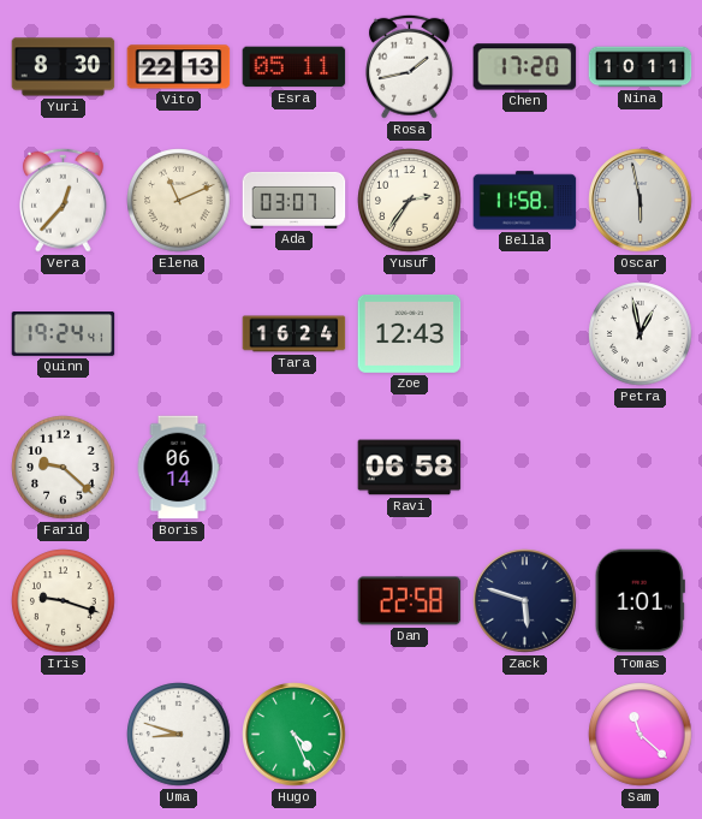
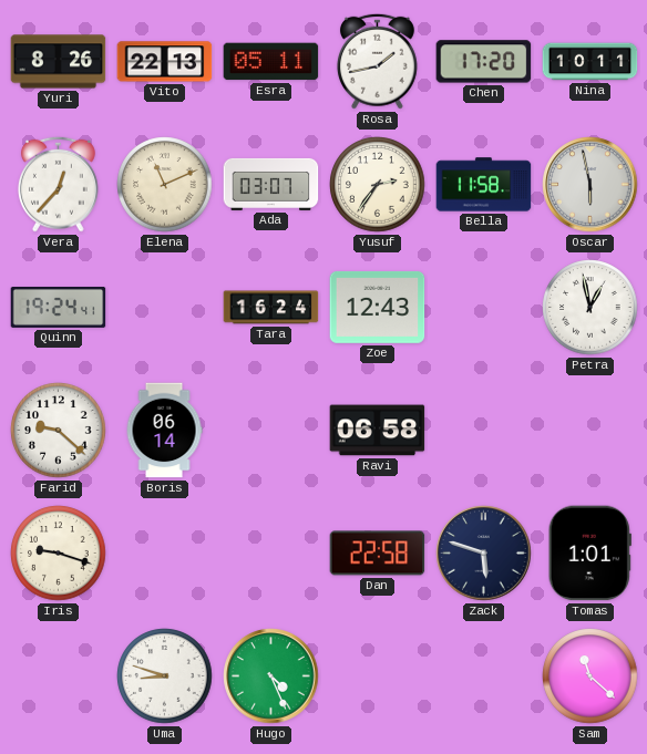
Yuri: 8:30 -> 8:26
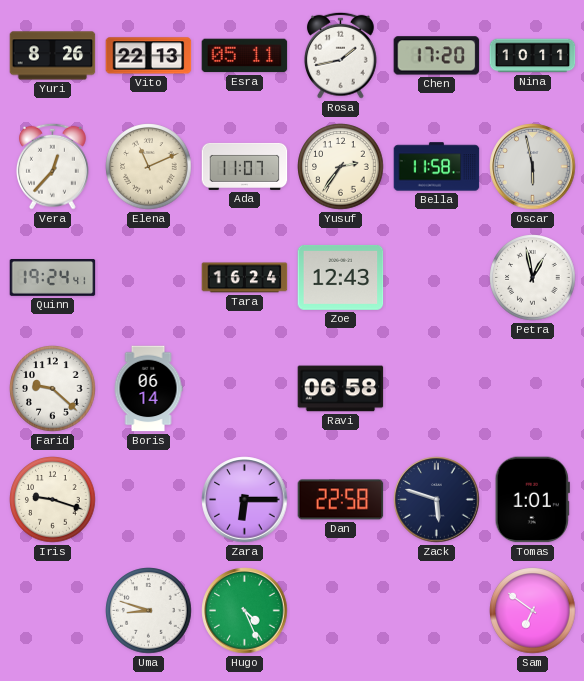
Ada: 03:07 -> 11:07
Zara: none -> 6:15
Sam: 11:22 -> 6:51
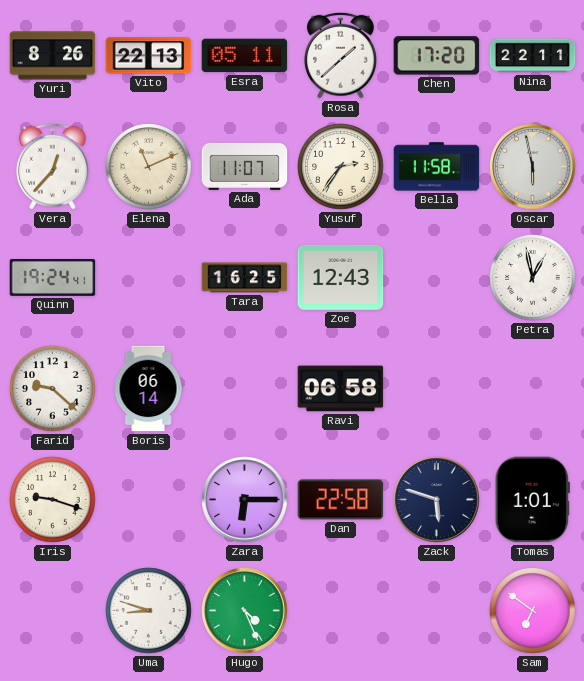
Rosa: 1:43 -> 1:38
Nina: 10:11 -> 22:11
Tara: 16:24 -> 16:25
